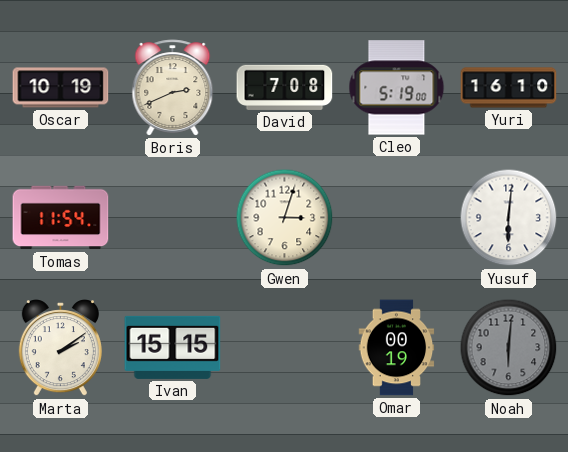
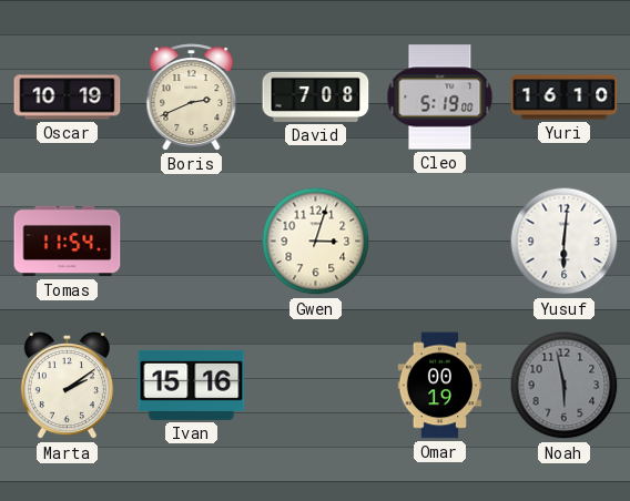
Ivan: 15:15 -> 15:16
Noah: 6:01 -> 5:58
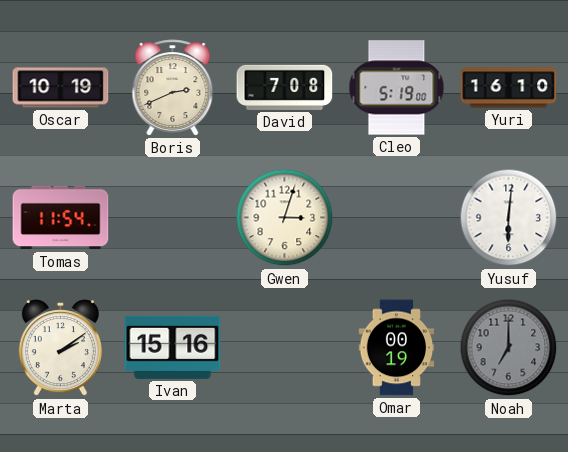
Noah: 5:58 -> 7:00
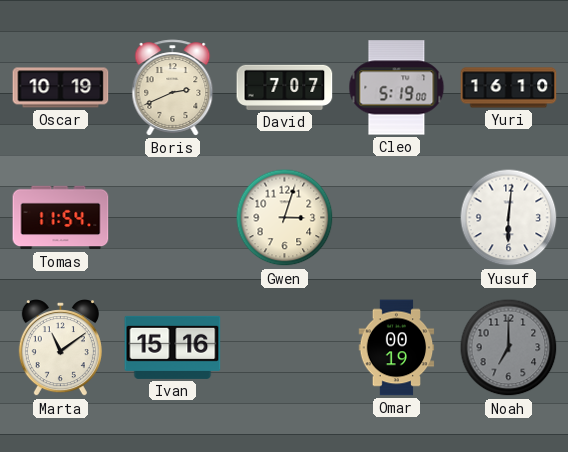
David: 7:08 -> 7:07
Marta: 2:09 -> 11:09
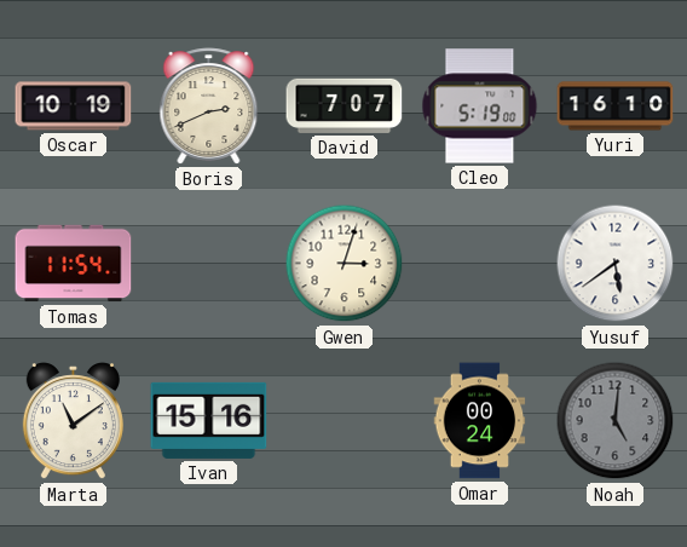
Yusuf: 6:01 -> 5:39
Omar: 00:19 -> 00:24
Noah: 7:00 -> 5:01
